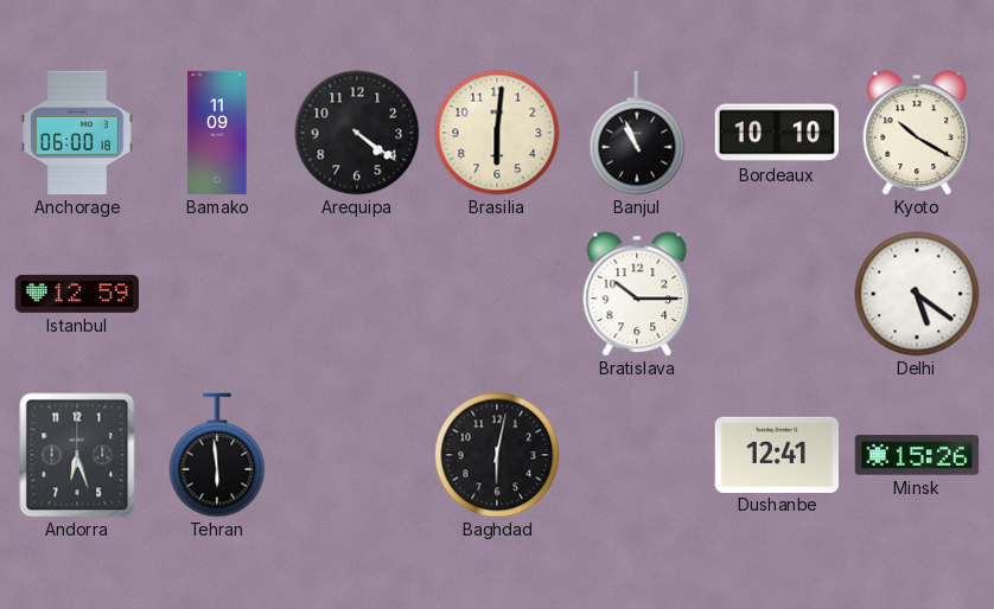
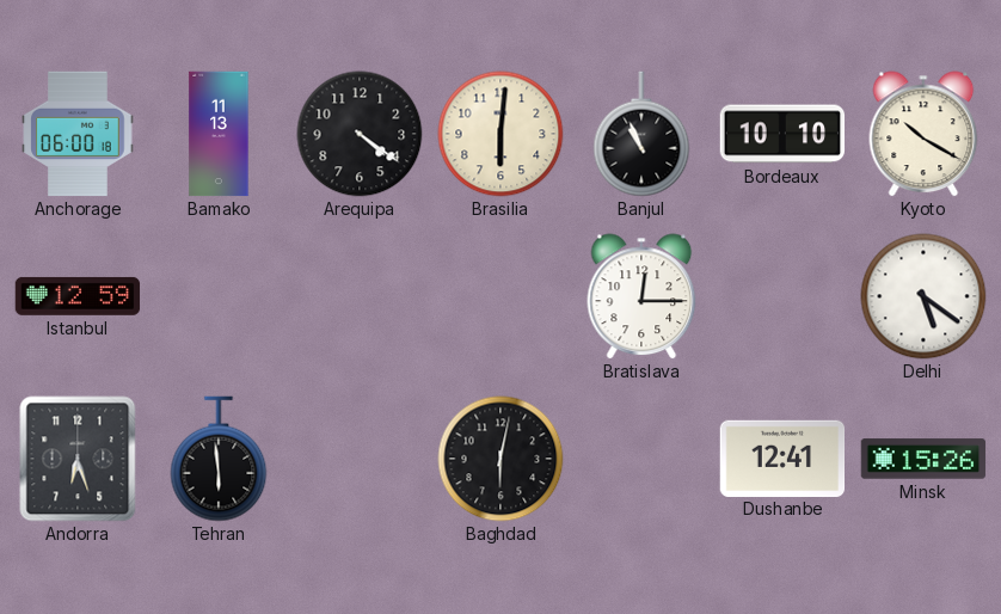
Bamako: 11:09 -> 11:13
Bratislava: 10:15 -> 12:15
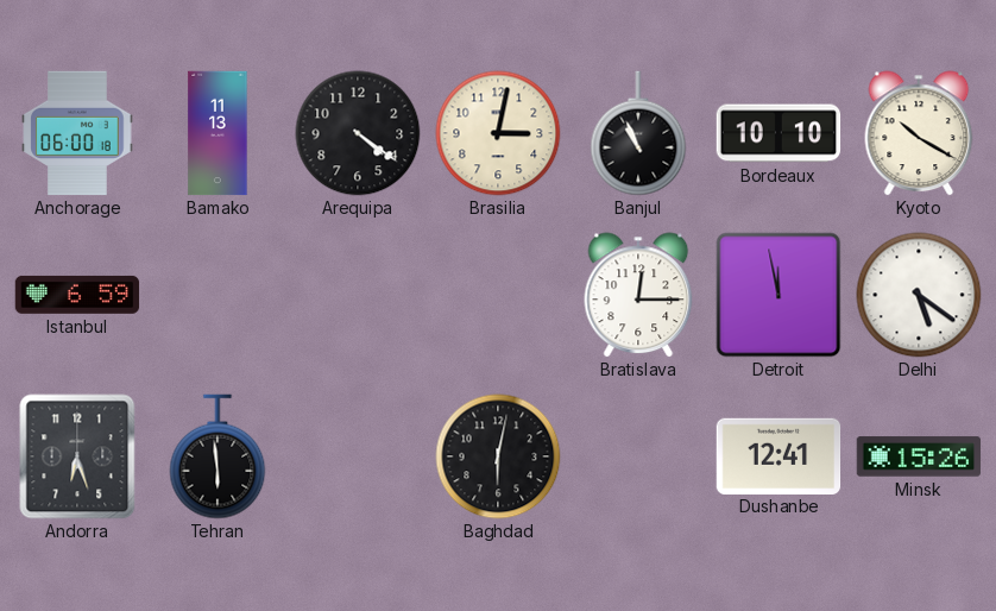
Brasilia: 6:01 -> 3:02
Istanbul: 12:59 -> 6:59
Detroit: none -> 11:58
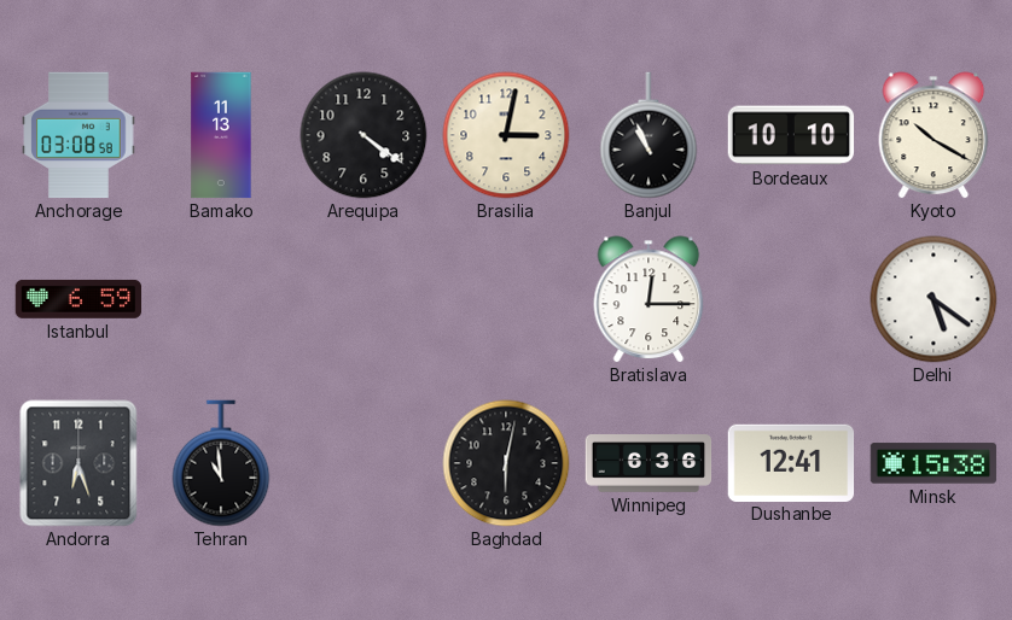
Anchorage: 06:00 -> 03:08
Detroit: 11:58 -> none
Tehran: 5:59 -> 10:59
Winnipeg: none -> 6:36
Minsk: 15:26 -> 15:38
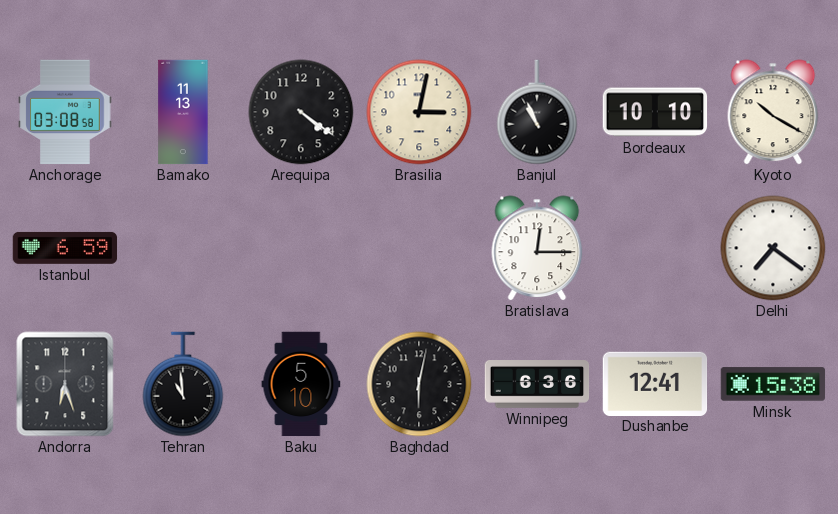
Delhi: 5:21 -> 7:21
Baku: none -> 5:10
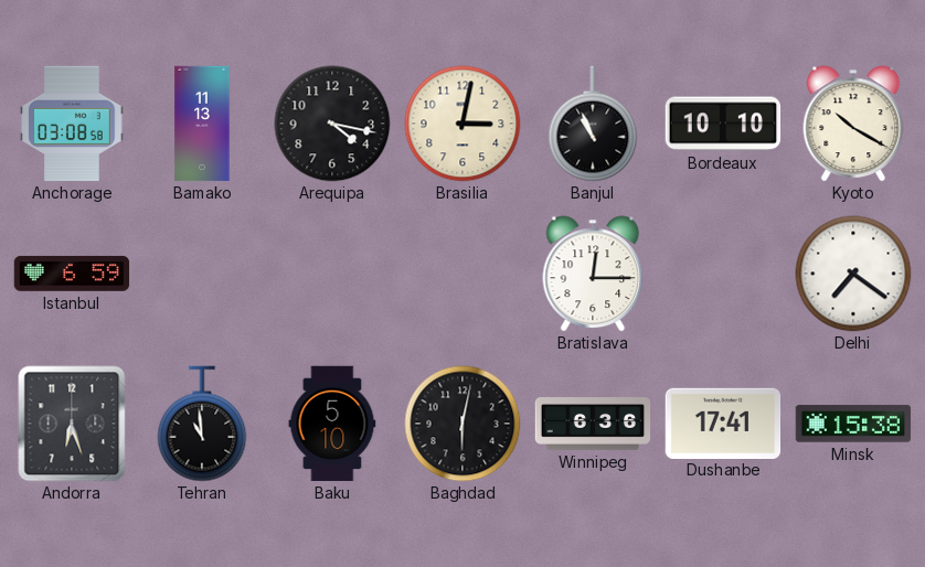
Arequipa: 4:21 -> 4:17
Dushanbe: 12:41 -> 17:41
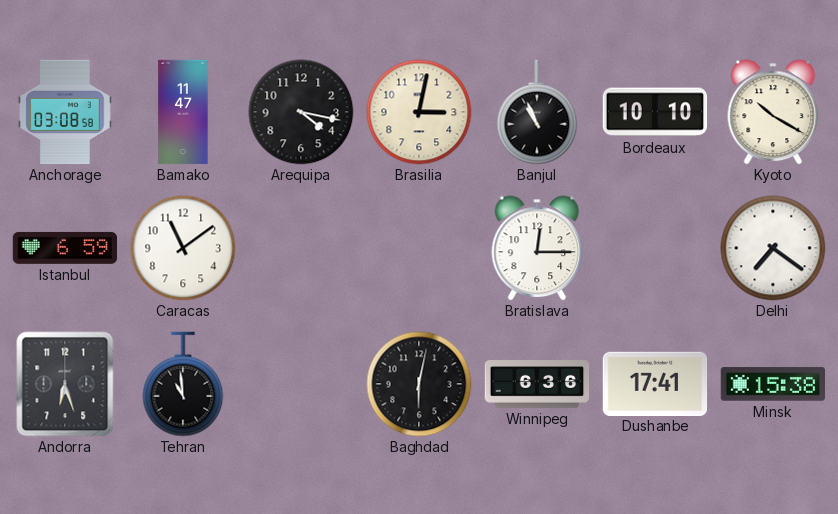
Bamako: 11:13 -> 11:47
Caracas: none -> 11:09
Baku: 5:10 -> none
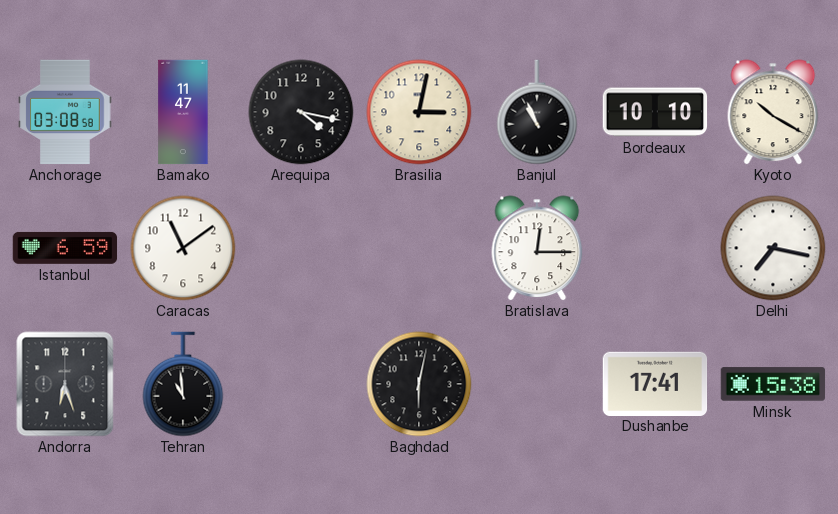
Delhi: 7:21 -> 7:17
Winnipeg: 6:36 -> none
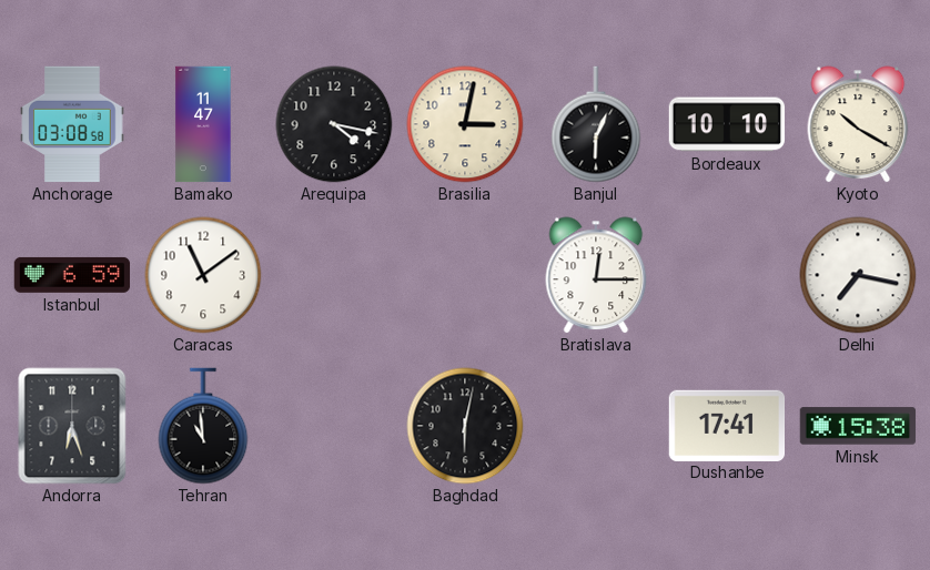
Banjul: 10:56 -> 6:04
